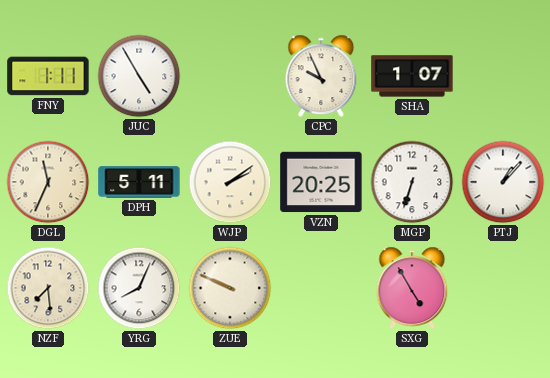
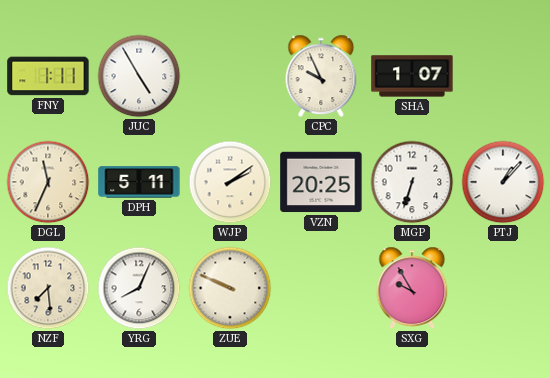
SXG: 4:55 -> 9:55
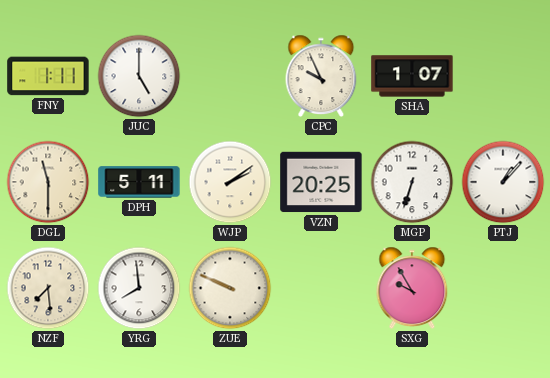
JUC: 4:55 -> 5:00
DGL: 11:34 -> 11:30
YRG: 8:04 -> 7:59
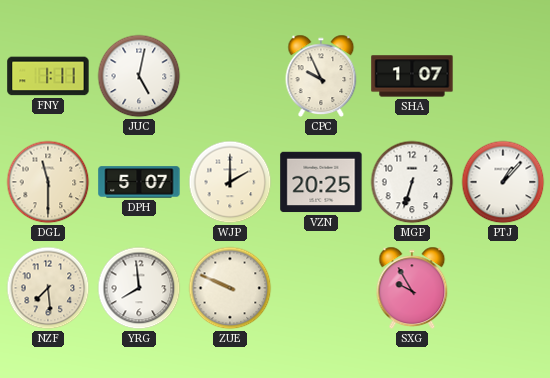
JUC: 5:00 -> 5:02
DPH: 5:11 -> 5:07
WJP: 2:09 -> 2:00
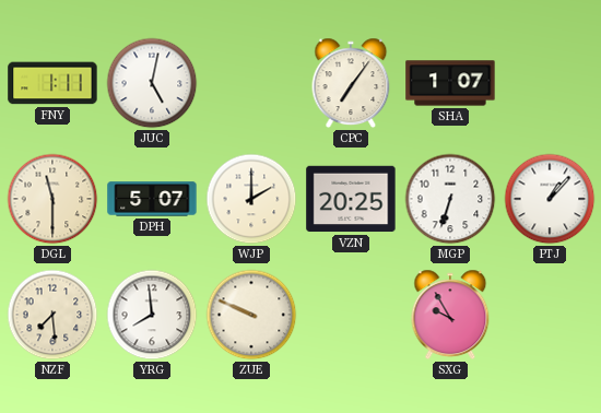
CPC: 9:56 -> 7:06
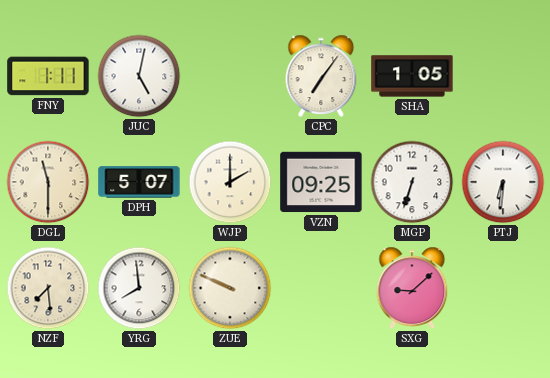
SHA: 1:07 -> 1:05
VZN: 20:25 -> 09:25
PTJ: 1:07 -> 6:31
SXG: 9:55 -> 9:08
